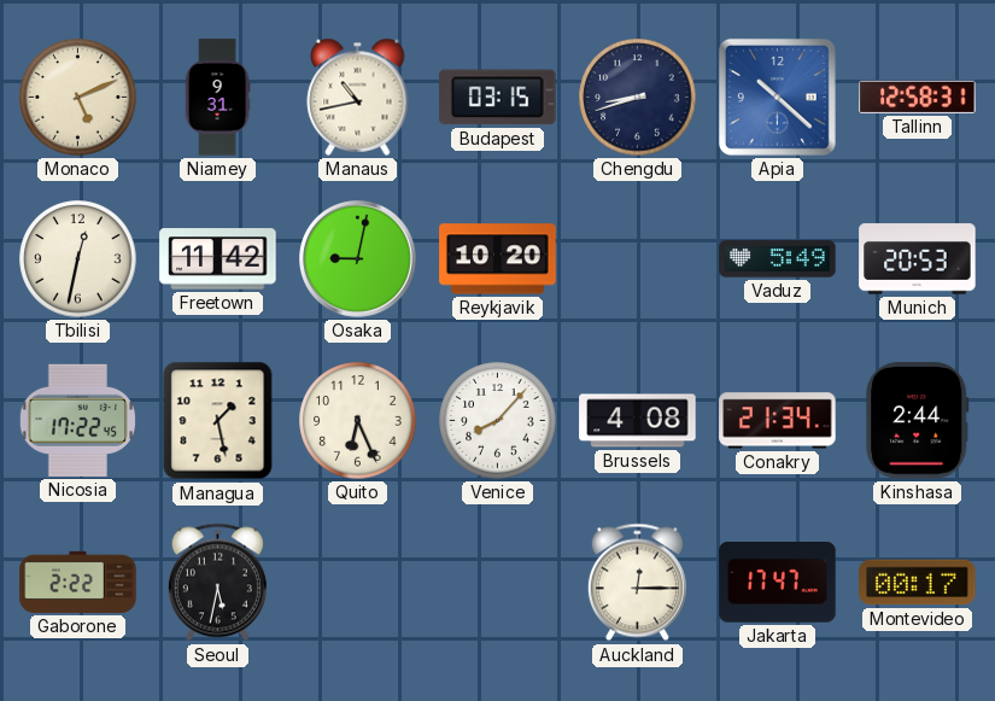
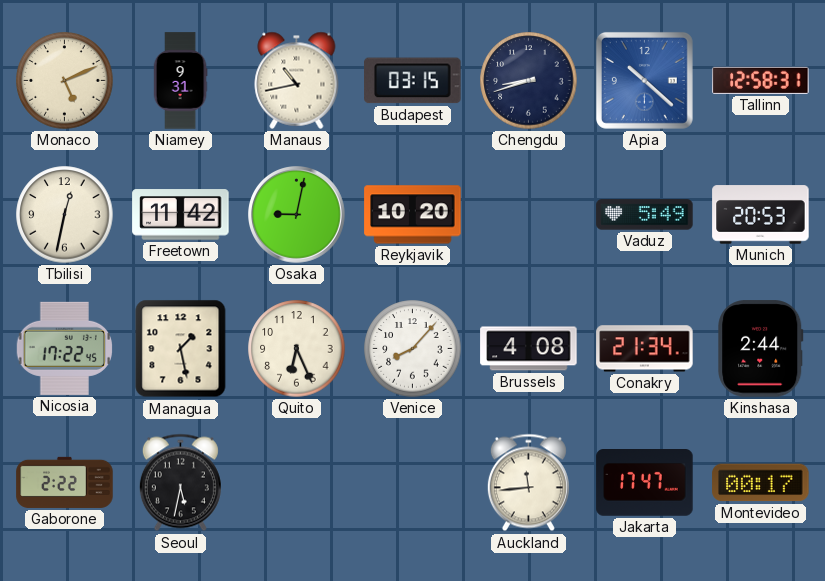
Auckland: 12:15 -> 11:44
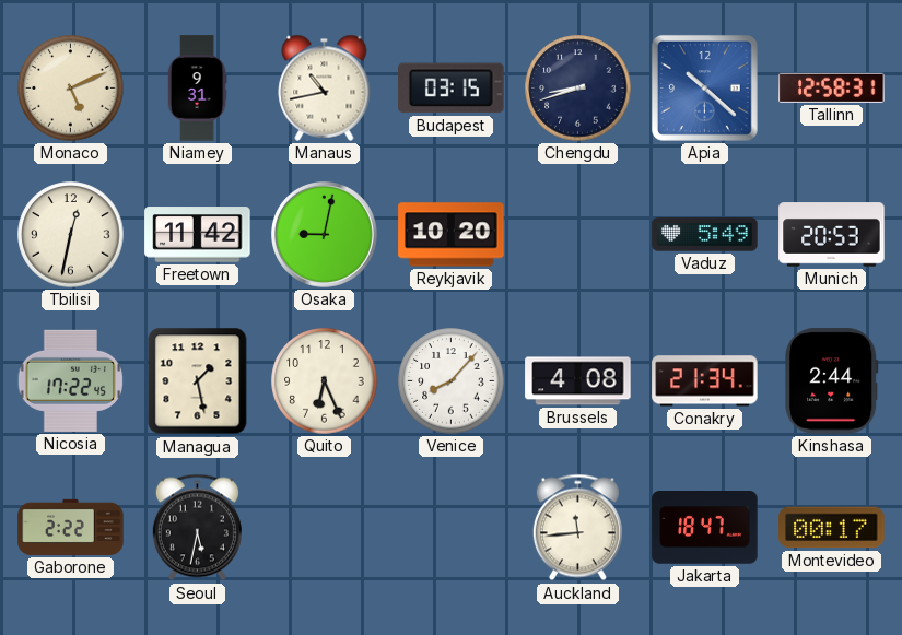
Jakarta: 17:47 -> 18:47
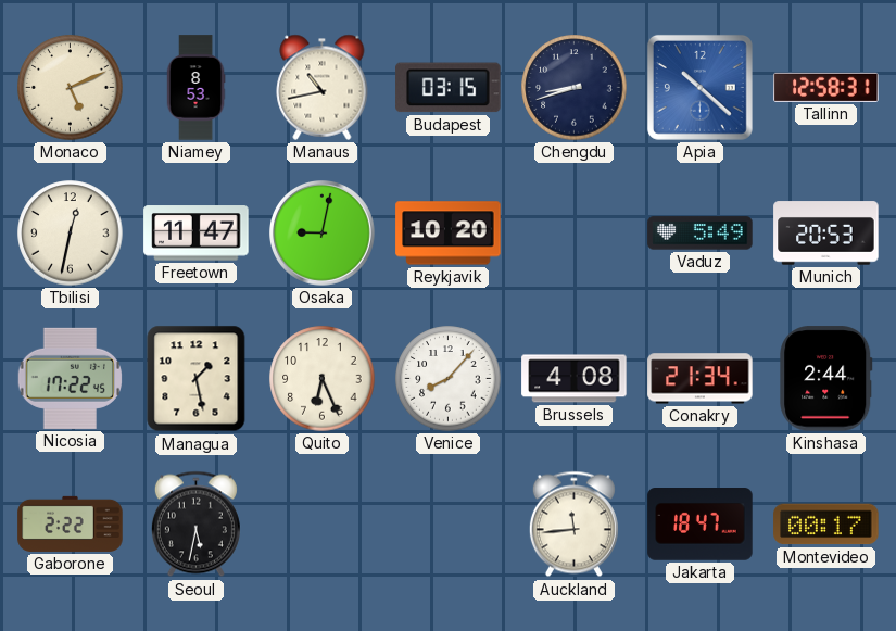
Niamey: 9:31 -> 8:53
Freetown: 11:42 -> 11:47
